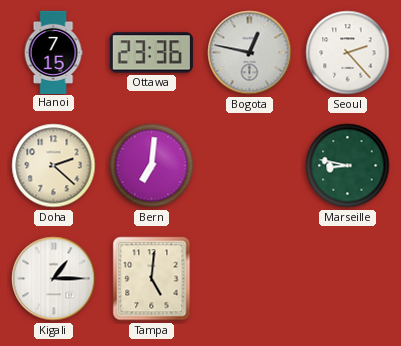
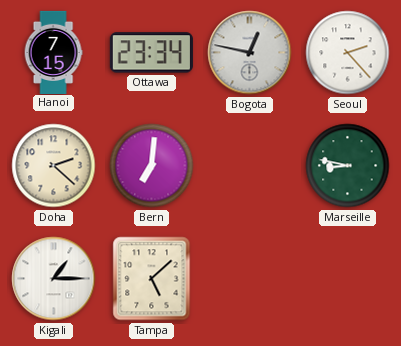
Ottawa: 23:36 -> 23:34
Tampa: 5:01 -> 5:08
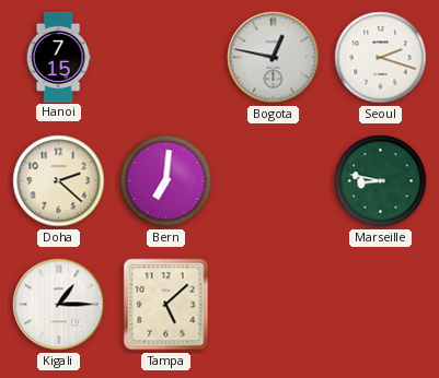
Ottawa: 23:34 -> none
Seoul: 2:23 -> 2:18
